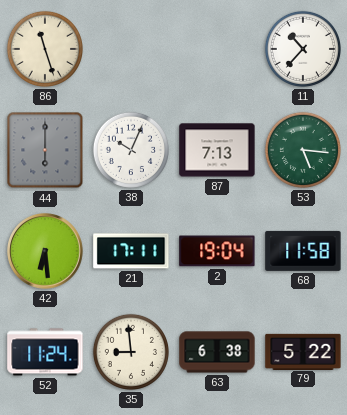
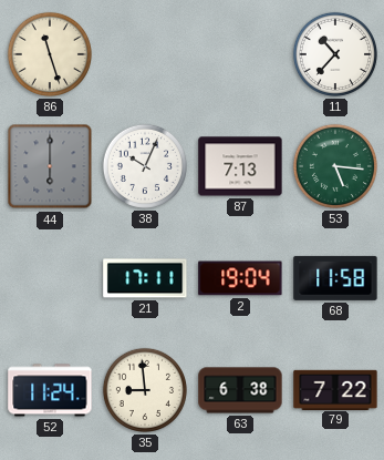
42: 6:29 -> none
79: 5:22 -> 7:22
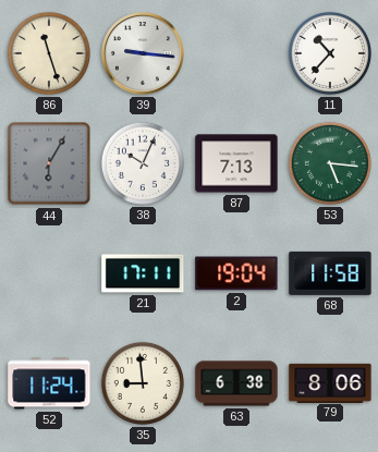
39: none -> 9:16
44: 6:00 -> 6:05
79: 7:22 -> 8:06
